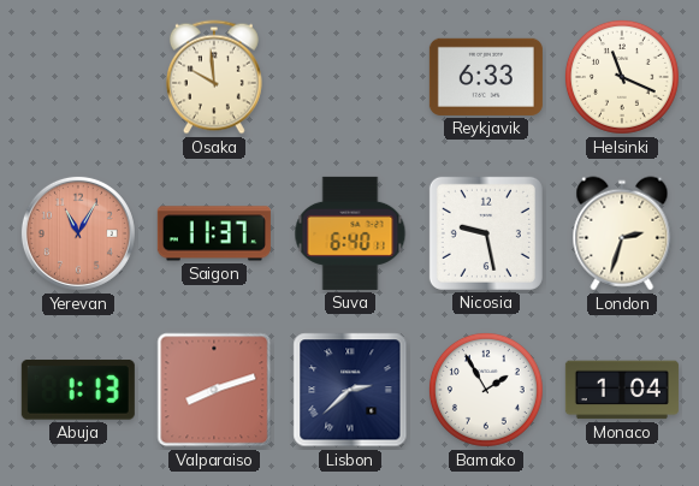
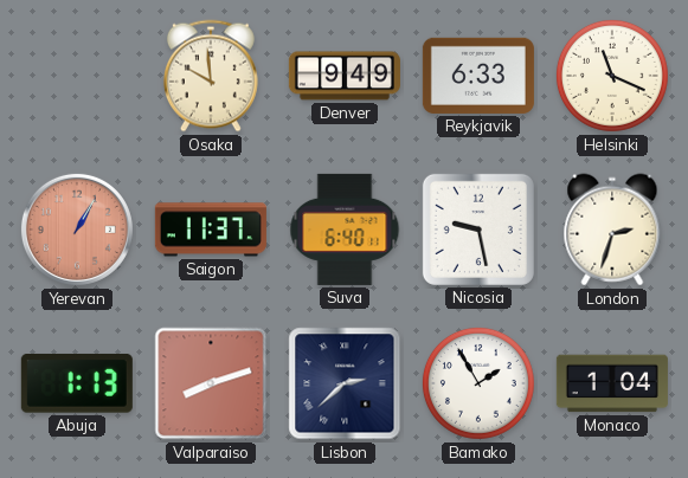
Denver: none -> 9:49
Yerevan: 11:05 -> 1:05
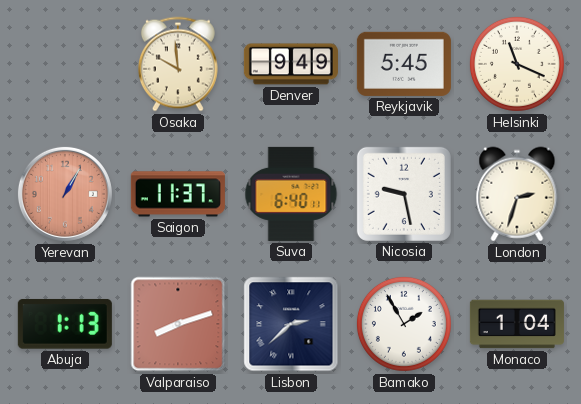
Reykjavik: 6:33 -> 5:45
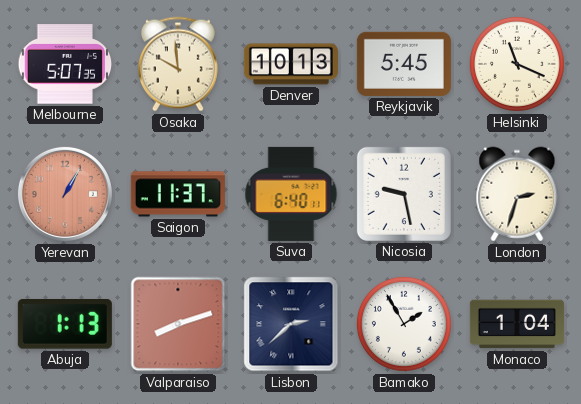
Melbourne: none -> 5:07
Denver: 9:49 -> 10:13
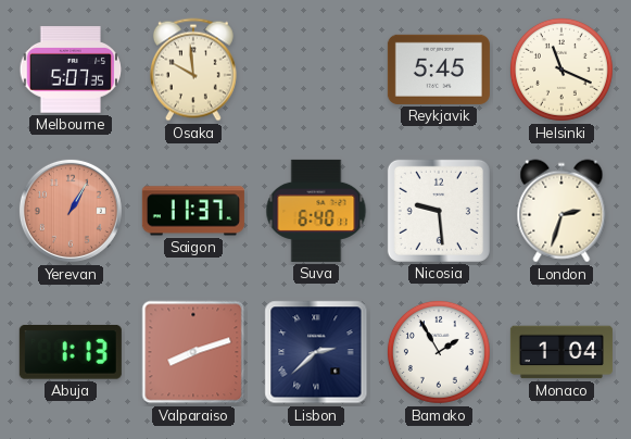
Denver: 10:13 -> none
Nicosia: 9:28 -> 9:29
